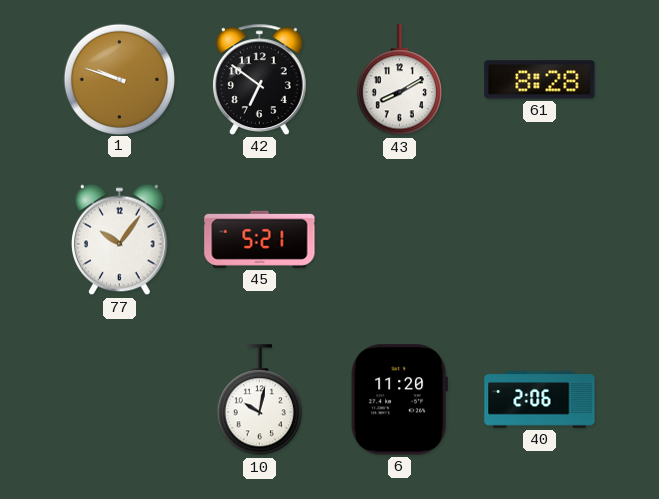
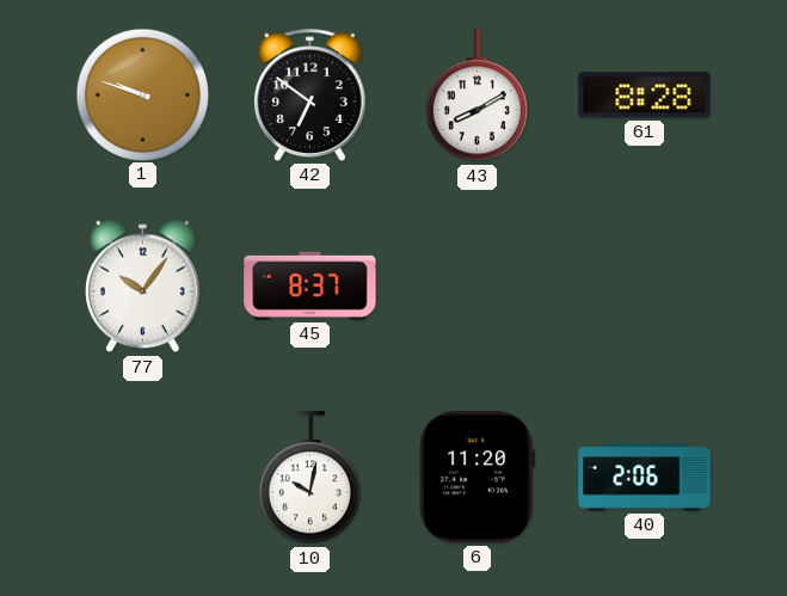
45: 5:21 -> 8:37
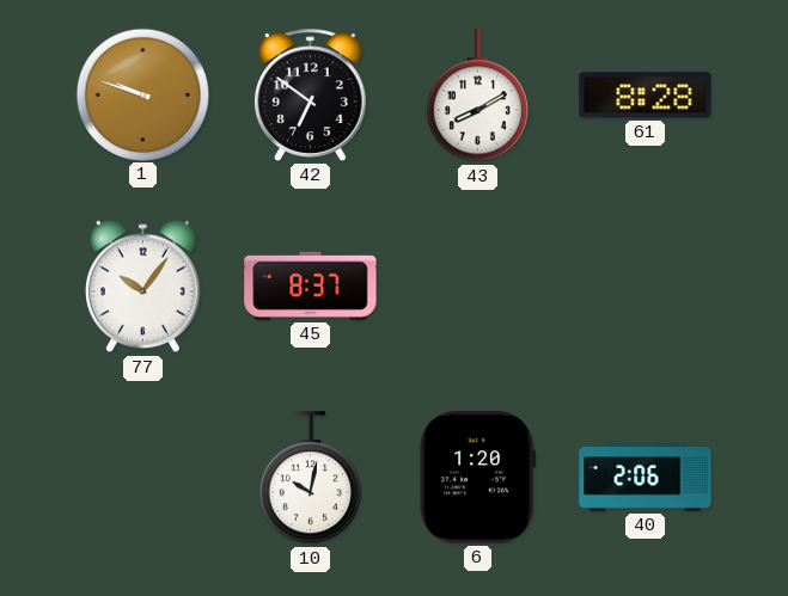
6: 11:20 -> 1:20
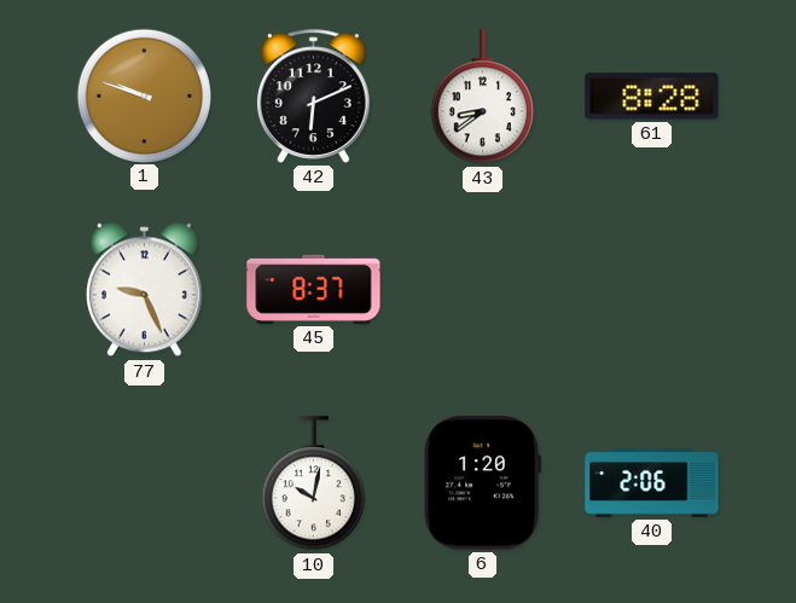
42: 6:51 -> 6:11
43: 8:10 -> 8:39
77: 10:06 -> 9:26
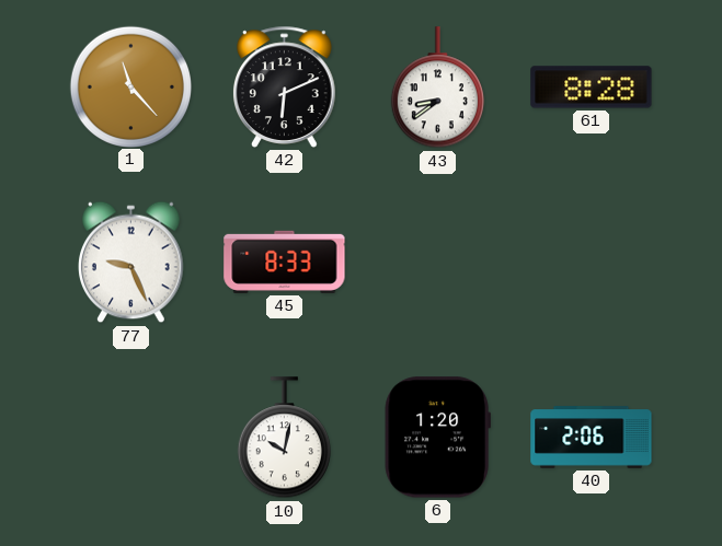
1: 9:48 -> 11:23
45: 8:37 -> 8:33
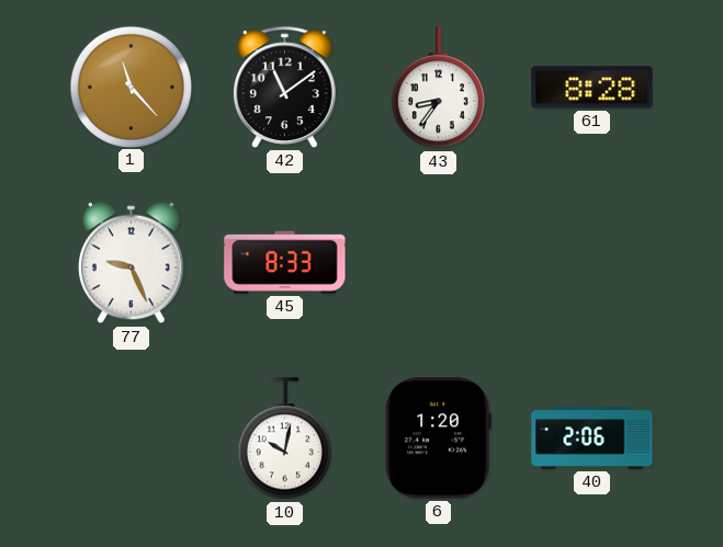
42: 6:11 -> 11:09
43: 8:39 -> 8:36
